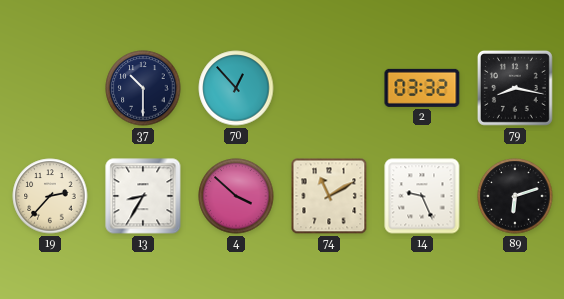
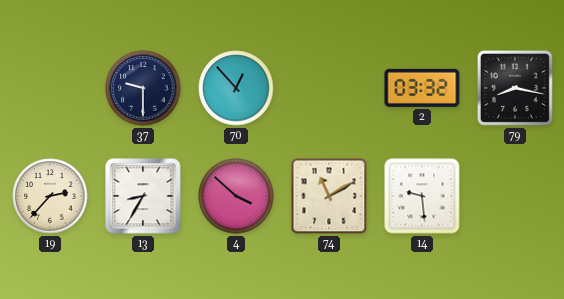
37: 10:30 -> 9:30
14: 9:26 -> 9:29
89: 6:12 -> none
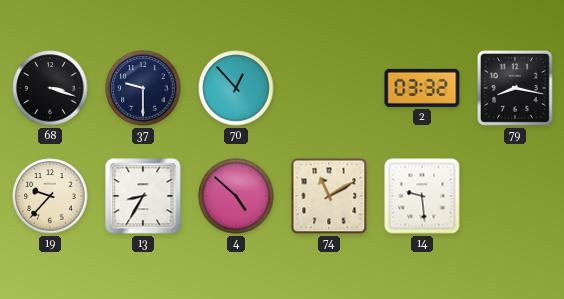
68: none -> 3:18
19: 2:37 -> 9:37
4: 3:52 -> 4:52
